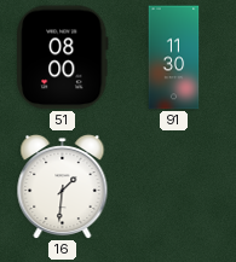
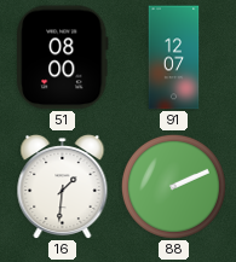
91: 11:30 -> 12:07
88: none -> 2:11
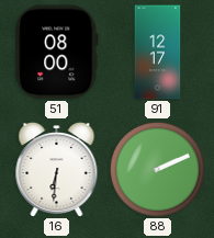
91: 12:07 -> 12:17
16: 1:31 -> 6:31
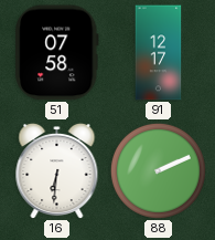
51: 08:00 -> 07:58
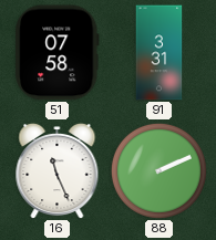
91: 12:17 -> 3:31
16: 6:31 -> 11:26
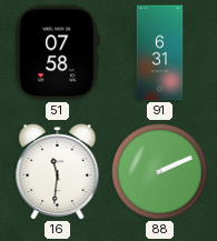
91: 3:31 -> 6:31
16: 11:26 -> 11:31
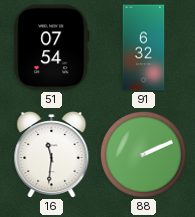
51: 07:58 -> 07:54
91: 6:31 -> 6:32
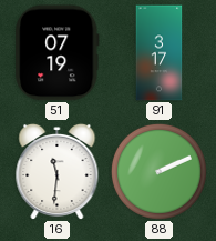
51: 07:54 -> 07:19
91: 6:32 -> 3:17
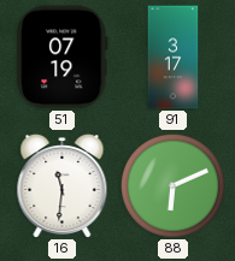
88: 2:11 -> 6:11
